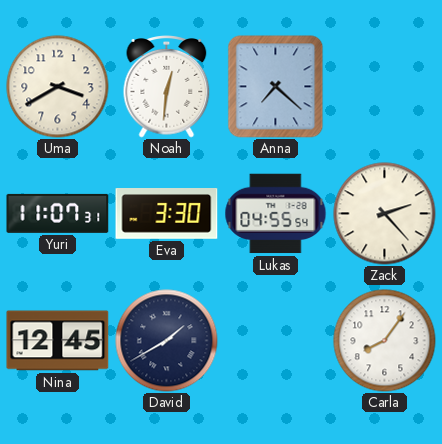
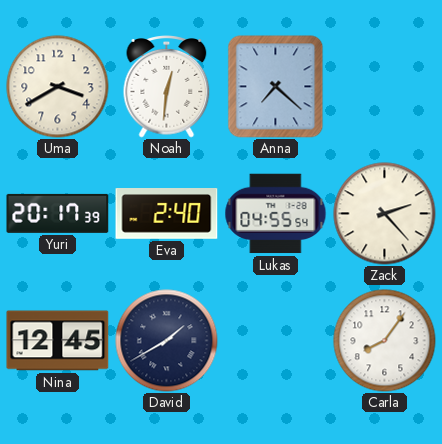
Yuri: 11:07 -> 20:17
Eva: 3:30 -> 2:40
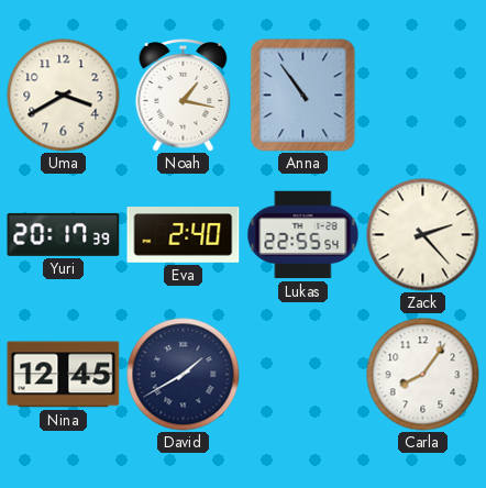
Noah: 12:31 -> 1:17
Anna: 7:22 -> 10:54
Lukas: 04:55 -> 22:55
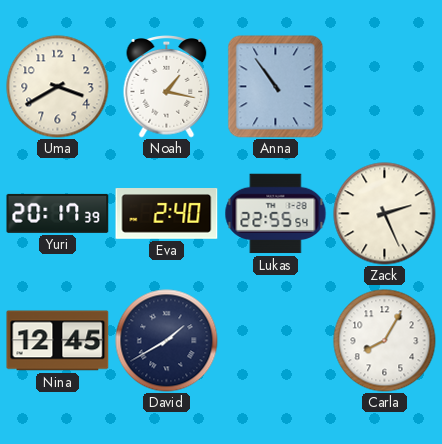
Zack: 2:23 -> 2:26
Carla: 8:06 -> 8:05
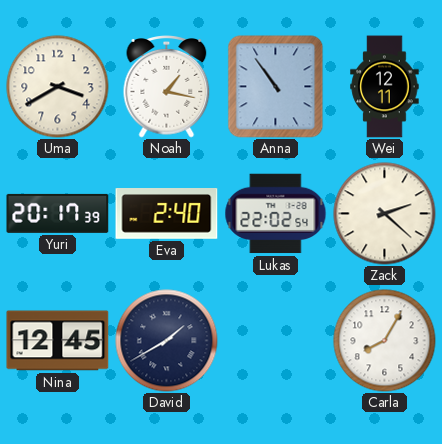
Wei: none -> 12:11
Lukas: 22:55 -> 22:02
Zack: 2:26 -> 2:22
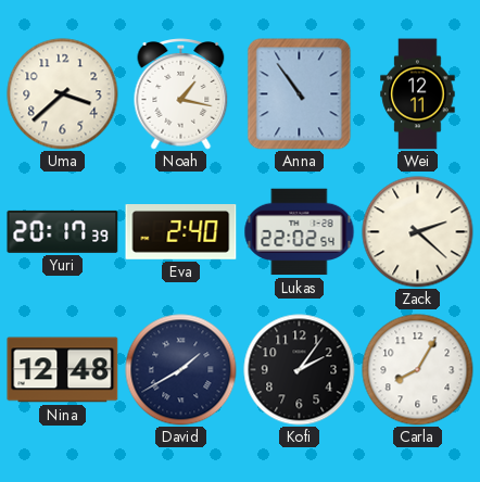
Uma: 3:40 -> 3:38
Nina: 12:45 -> 12:48
Kofi: none -> 2:06
